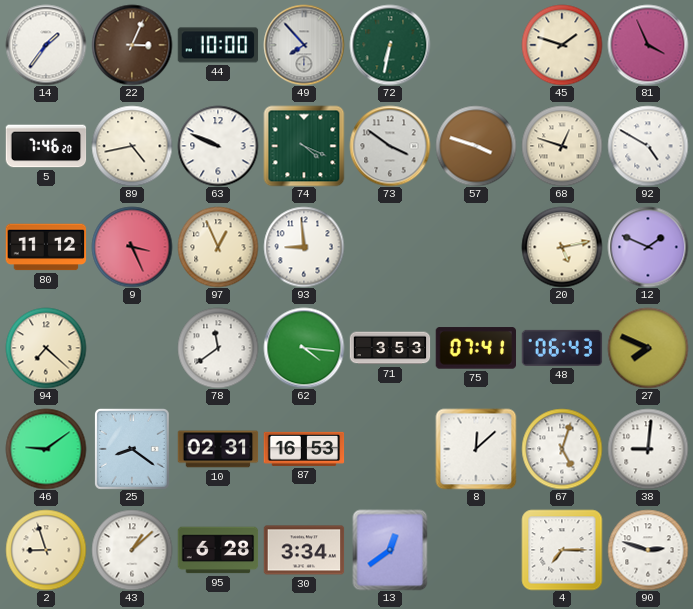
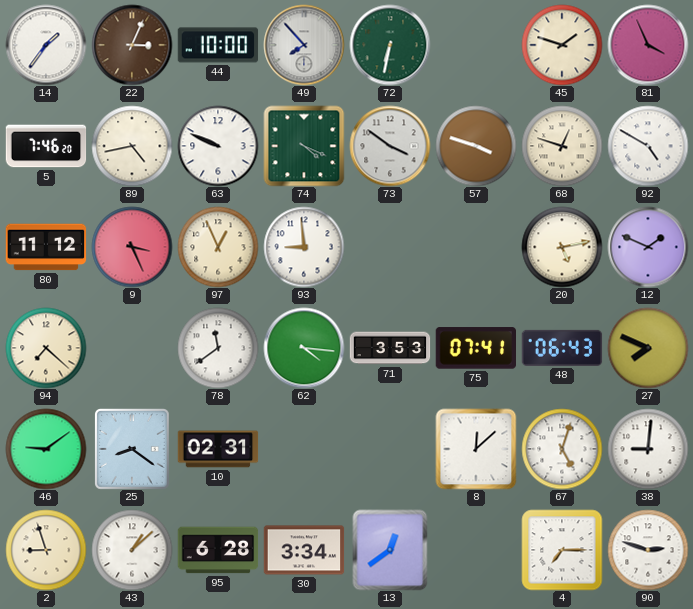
87: 16:53 -> none
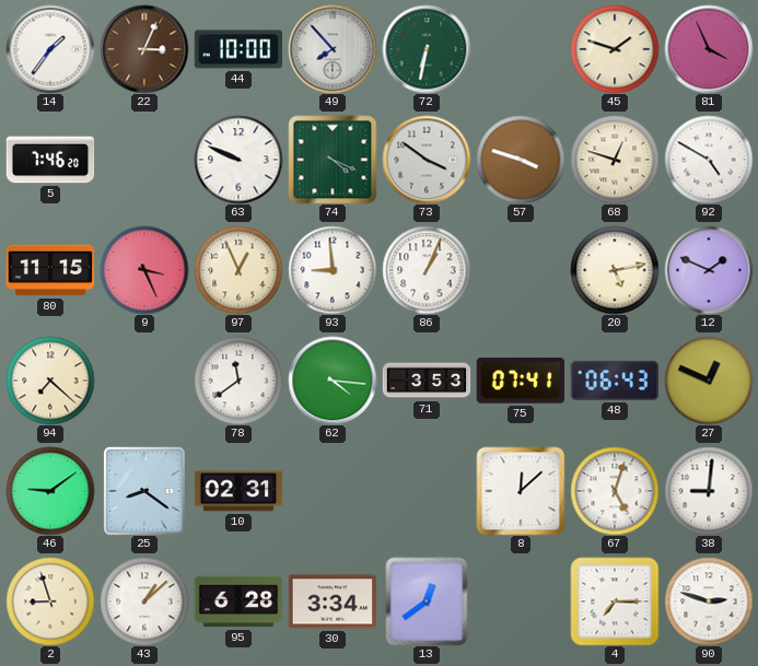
89: 4:43 -> none
80: 11:12 -> 11:15
86: none -> 1:04
27: 7:49 -> 12:49
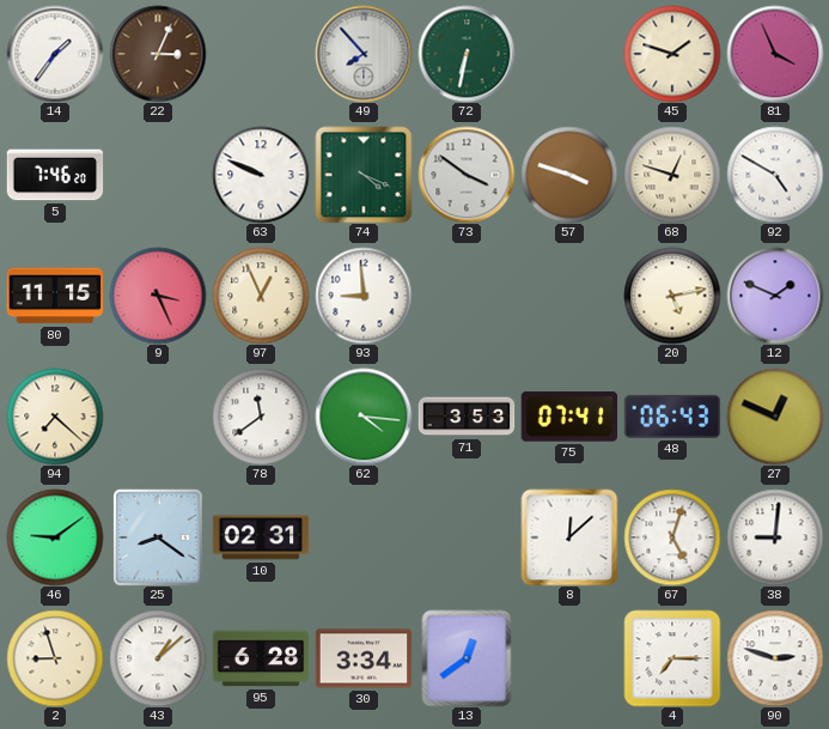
44: 10:00 -> none
86: 1:04 -> none
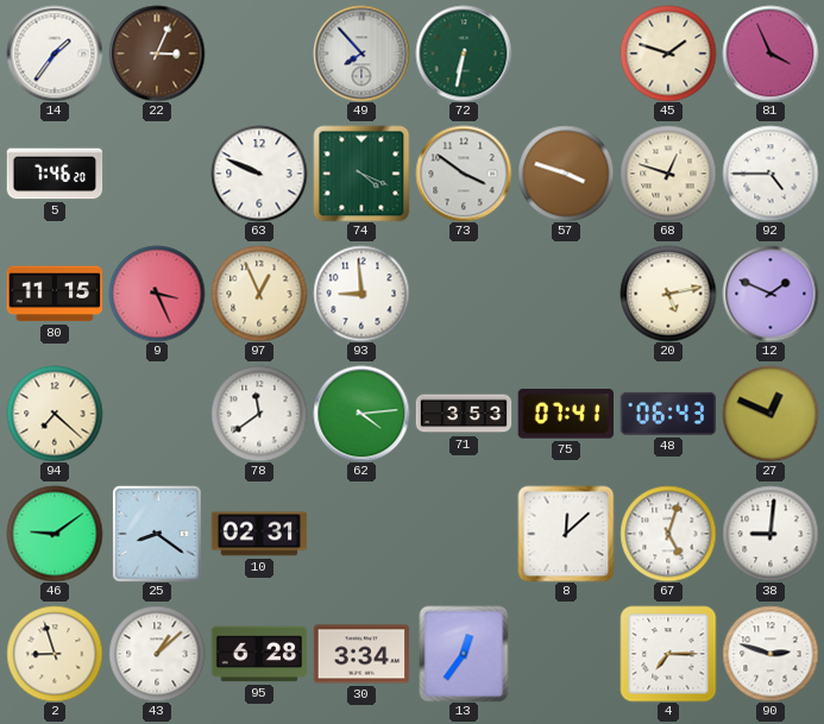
92: 4:50 -> 4:45
62: 4:16 -> 4:14
13: 12:39 -> 12:36
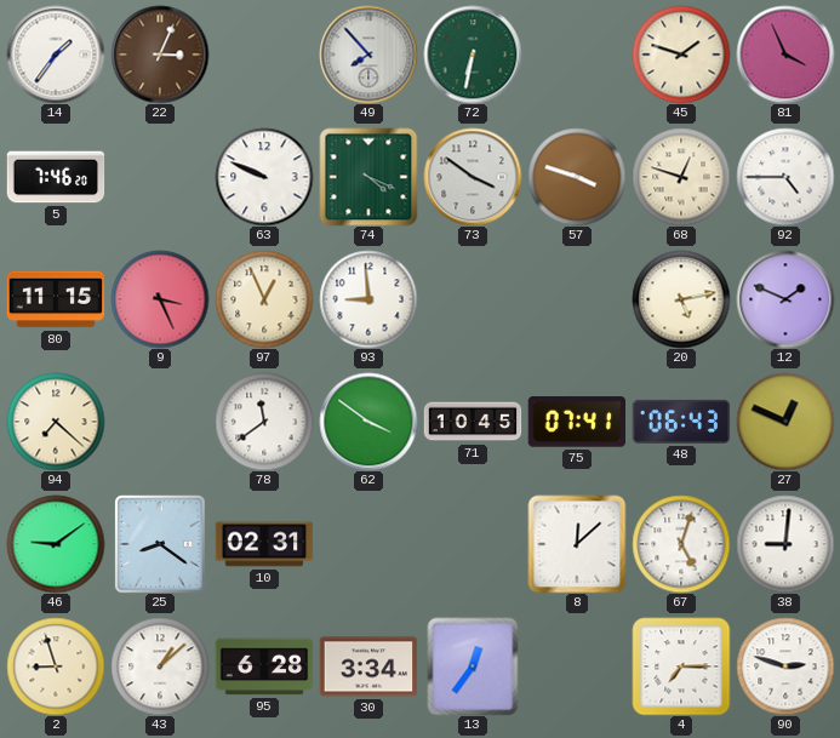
62: 4:14 -> 3:51
71: 3:53 -> 10:45
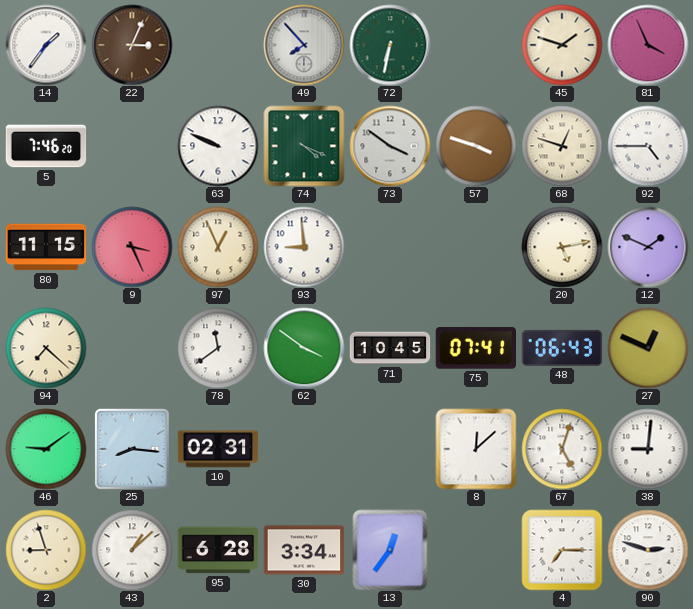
25: 8:21 -> 8:16
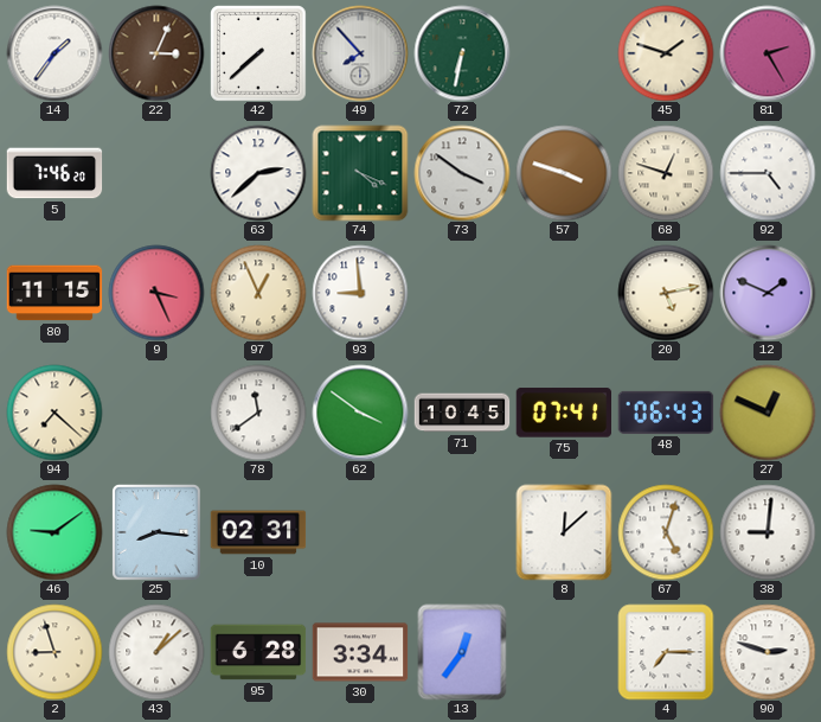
42: none -> 7:38
81: 3:56 -> 2:25
63: 9:49 -> 2:38
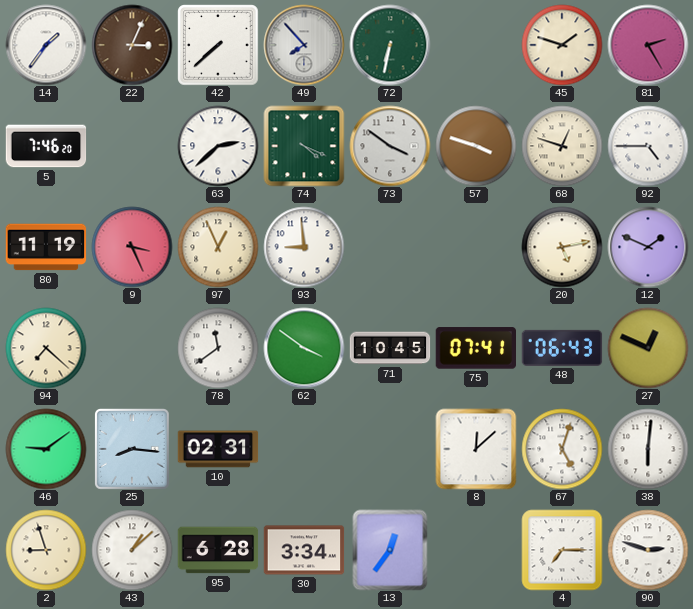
80: 11:15 -> 11:19
38: 9:01 -> 6:01
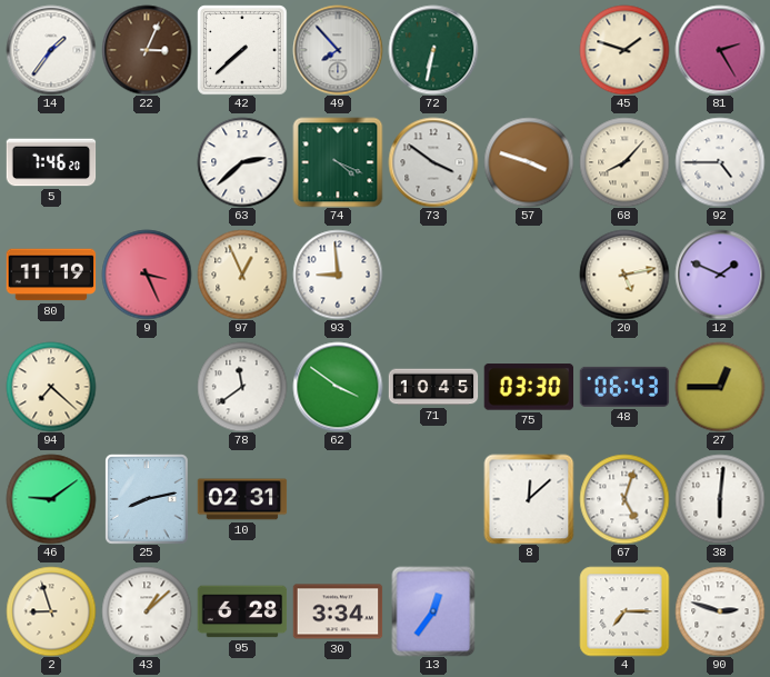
68: 12:48 -> 8:07
75: 07:41 -> 03:30
27: 12:49 -> 12:45
25: 8:16 -> 8:13
